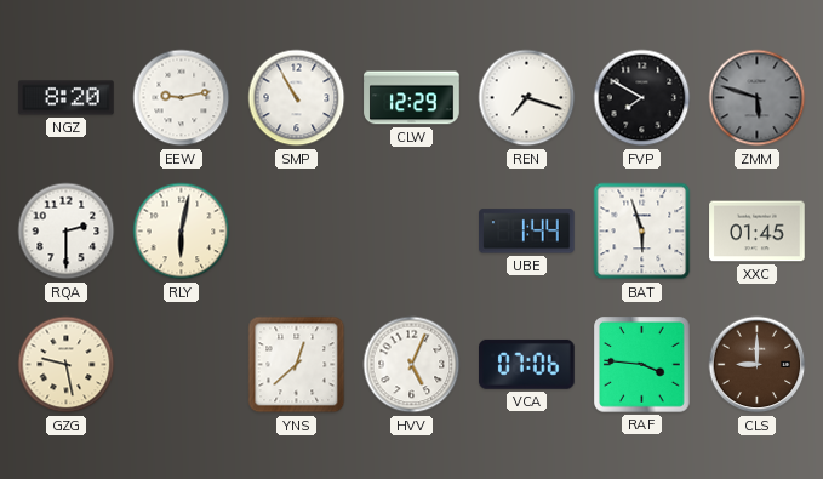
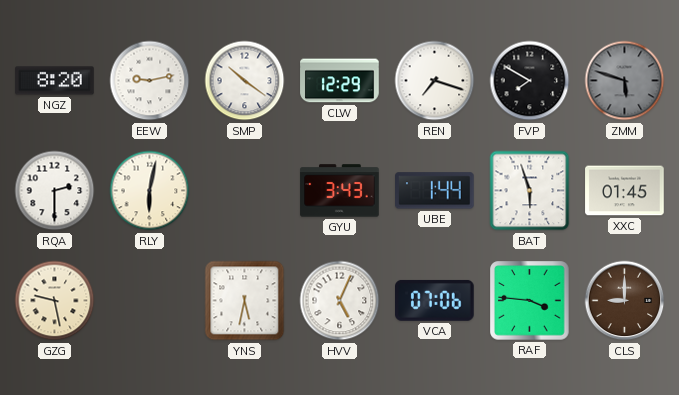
SMP: 10:55 -> 10:21
GYU: none -> 3:43
YNS: 12:38 -> 5:32
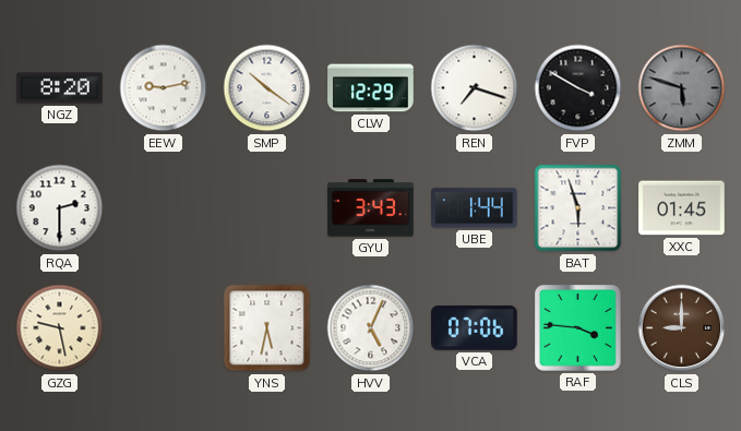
FVP: 7:50 -> 3:50
RLY: 6:02 -> none
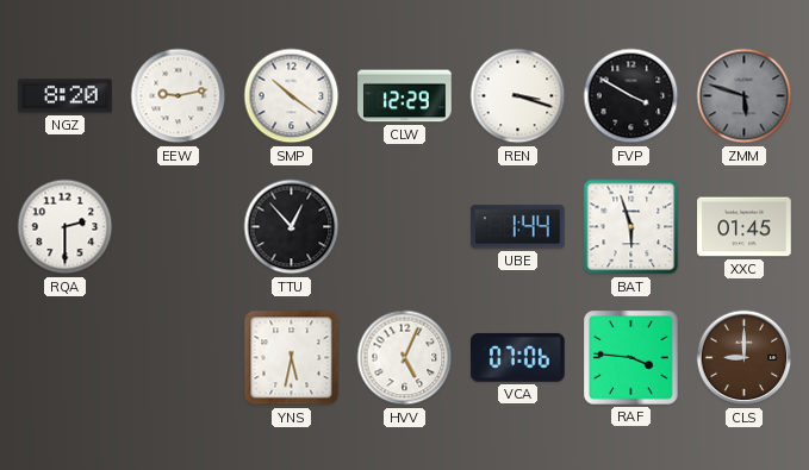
REN: 7:18 -> 3:18
TTU: none -> 12:53
GYU: 3:43 -> none
GZG: 9:28 -> none
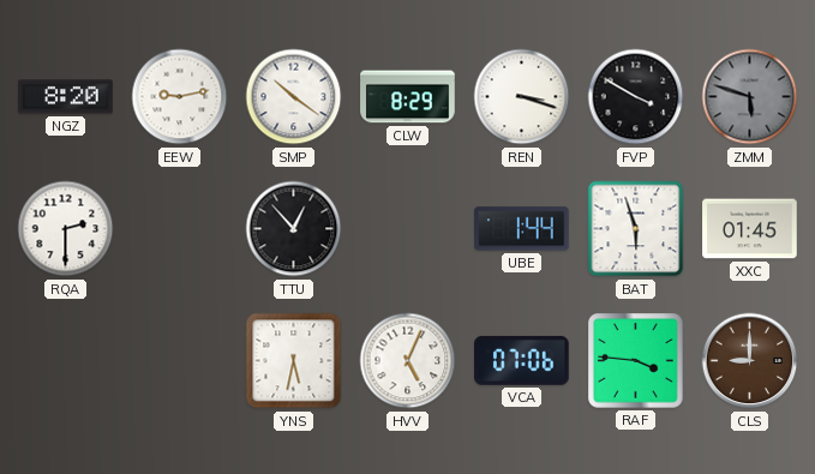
CLW: 12:29 -> 8:29
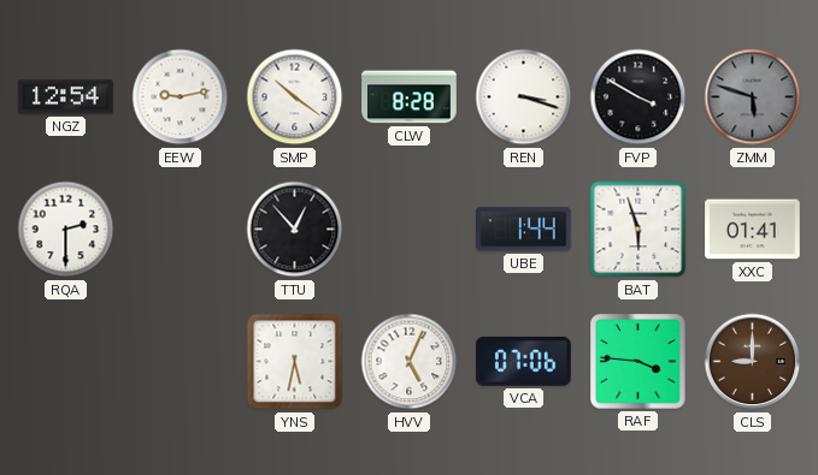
NGZ: 8:20 -> 12:54
CLW: 8:29 -> 8:28
XXC: 01:45 -> 01:41
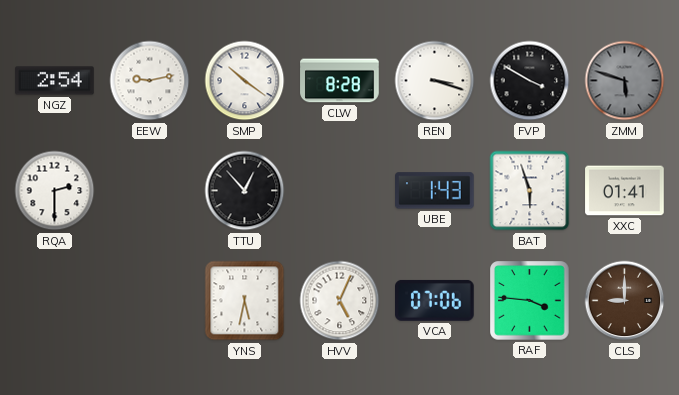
NGZ: 12:54 -> 2:54
UBE: 1:44 -> 1:43
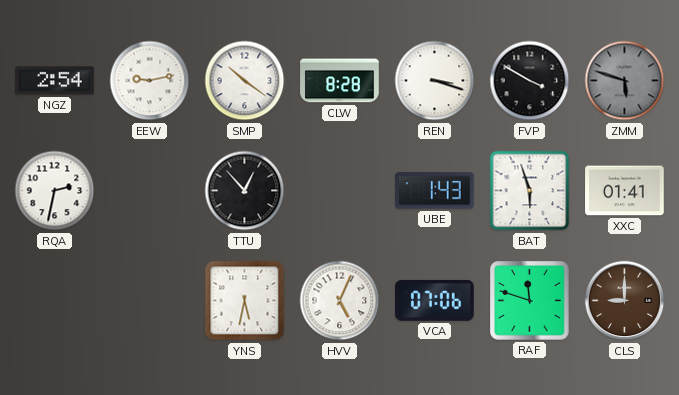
RQA: 2:30 -> 2:32
RAF: 3:46 -> 11:48
